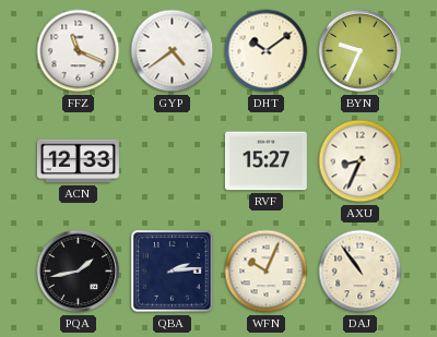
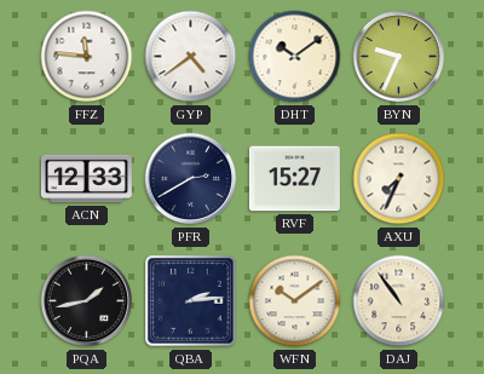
FFZ: 11:19 -> 11:46
PFR: none -> 2:40
AXU: 8:34 -> 7:34
WFN: 10:04 -> 10:09
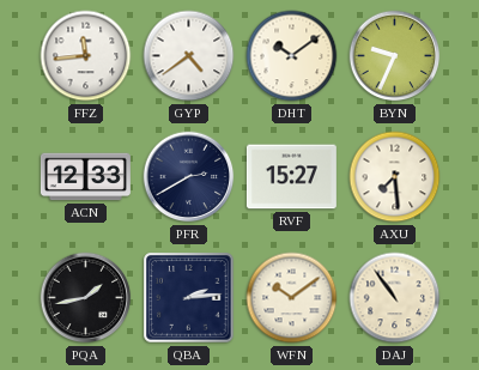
FFZ: 11:46 -> 11:44
AXU: 7:34 -> 7:29
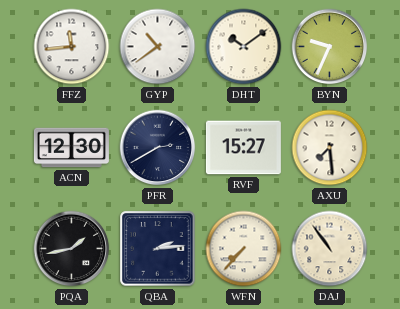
GYP: 4:39 -> 10:39
ACN: 12:33 -> 12:30
WFN: 10:09 -> 7:37
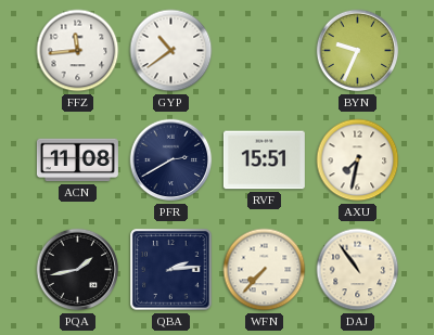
DHT: 10:09 -> none
ACN: 12:30 -> 11:08
RVF: 15:27 -> 15:51
AXU: 7:29 -> 7:32
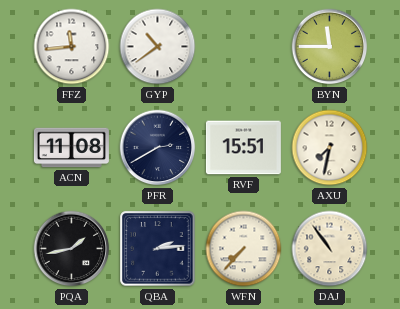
BYN: 9:34 -> 11:45
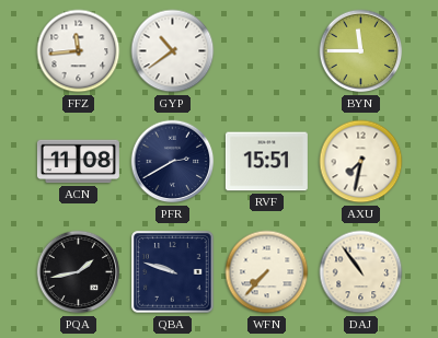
QBA: 2:14 -> 9:48
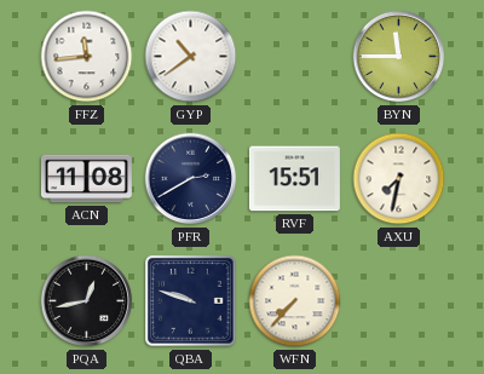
PQA: 1:43 -> 12:43
DAJ: 10:54 -> none
